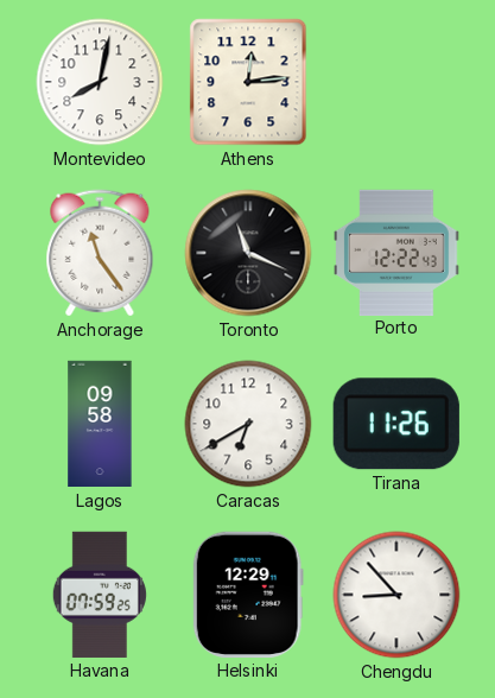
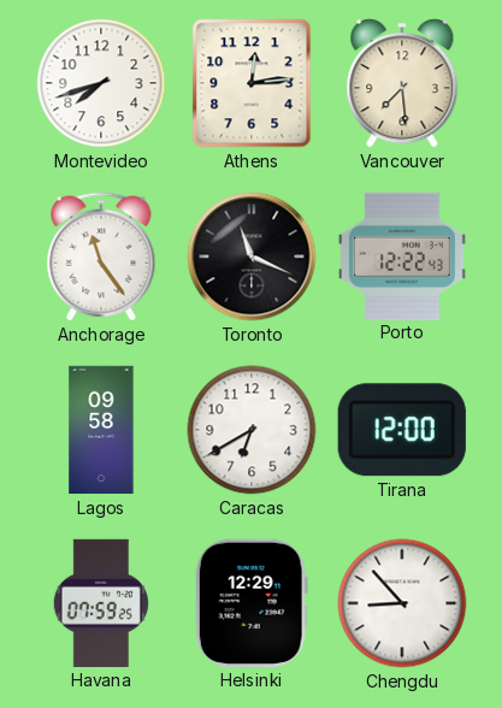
Montevideo: 8:02 -> 7:42
Vancouver: none -> 7:29
Tirana: 11:26 -> 12:00
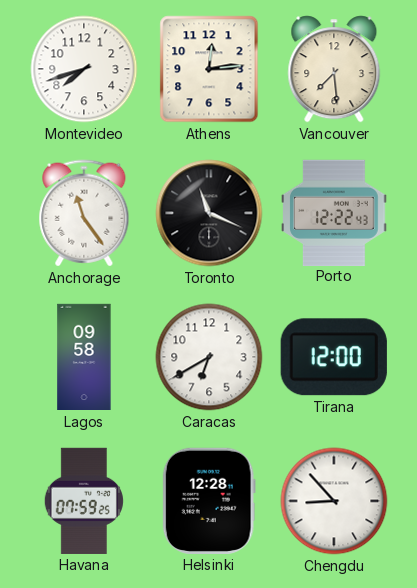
Helsinki: 12:29 -> 12:28
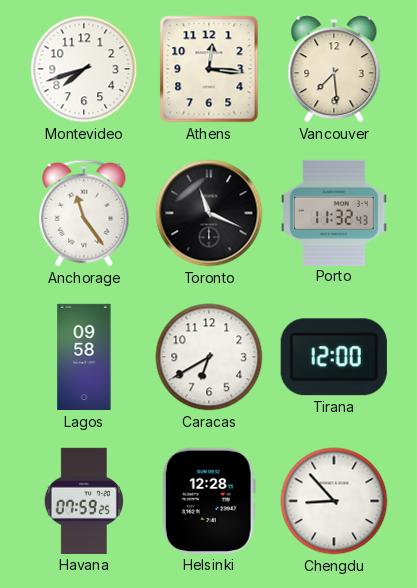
Athens: 12:14 -> 12:16
Porto: 12:22 -> 11:32
